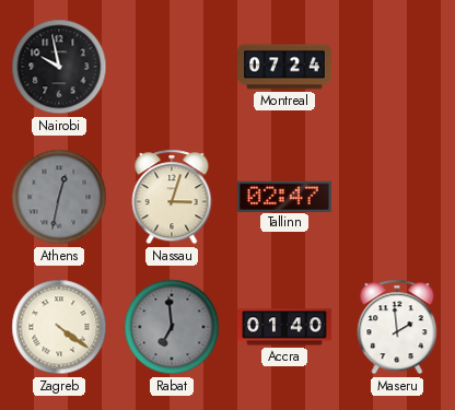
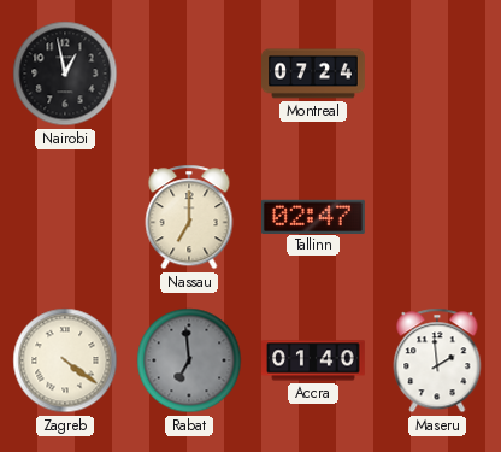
Nairobi: 9:58 -> 12:58
Athens: 12:32 -> none
Nassau: 3:03 -> 7:00
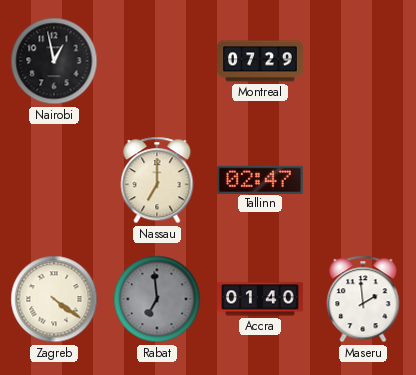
Montreal: 07:24 -> 07:29
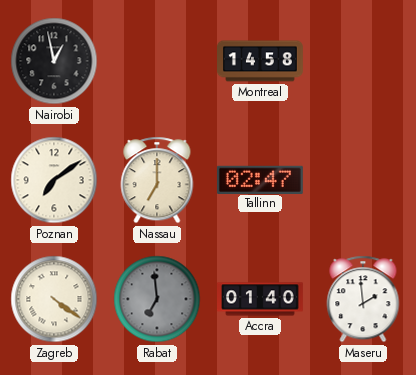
Montreal: 07:29 -> 14:58
Poznan: none -> 7:09
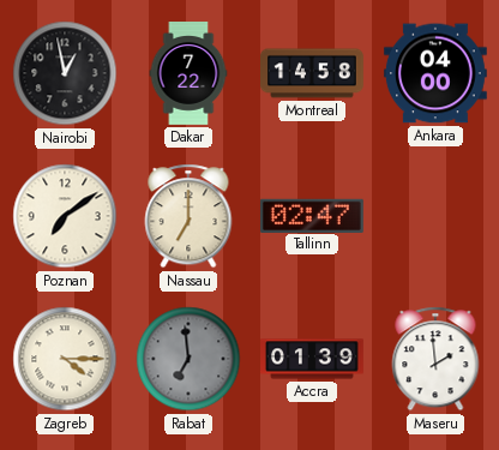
Dakar: none -> 7:22
Ankara: none -> 04:00
Zagreb: 4:21 -> 4:15
Accra: 01:40 -> 01:39
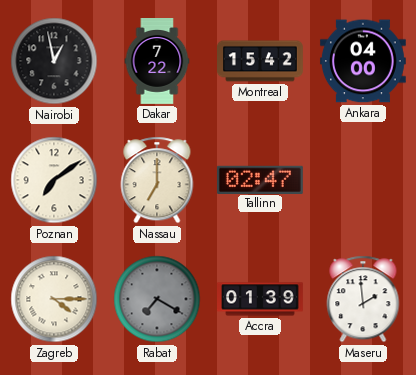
Montreal: 14:58 -> 15:42
Rabat: 6:59 -> 7:20
